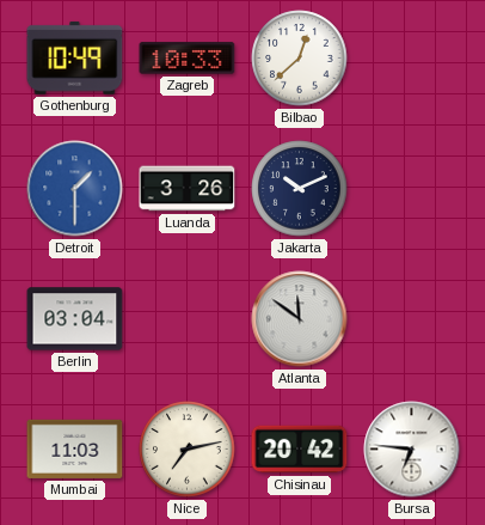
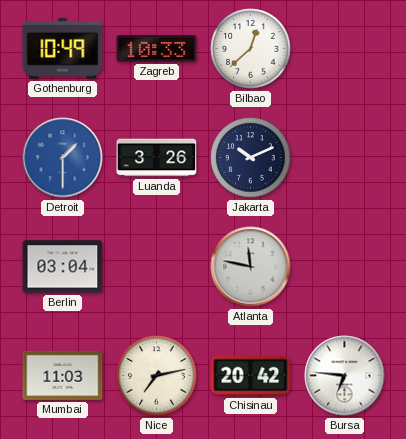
Atlanta: 11:51 -> 11:47
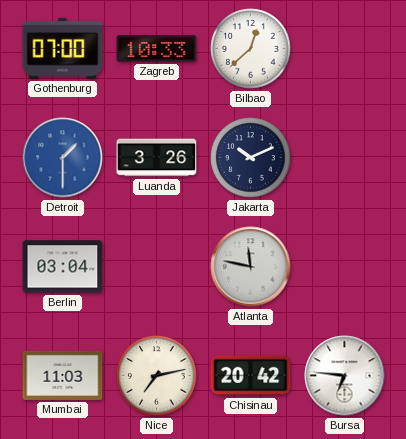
Gothenburg: 10:49 -> 07:00
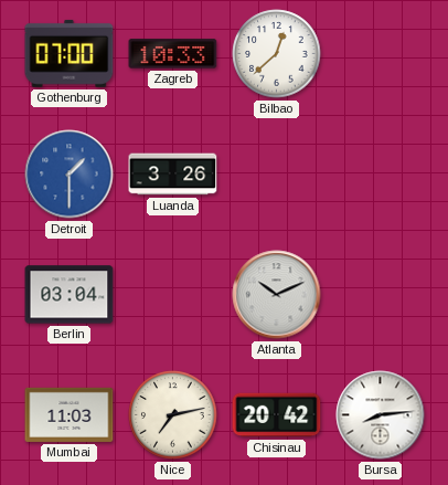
Jakarta: 10:11 -> none
Atlanta: 11:47 -> 10:11
Bursa: 6:46 -> 8:14
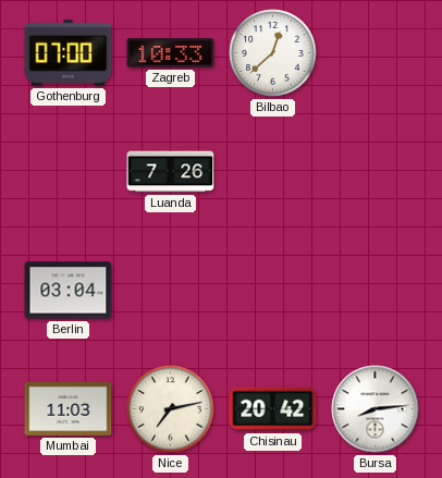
Detroit: 1:30 -> none
Luanda: 3:26 -> 7:26
Atlanta: 10:11 -> none
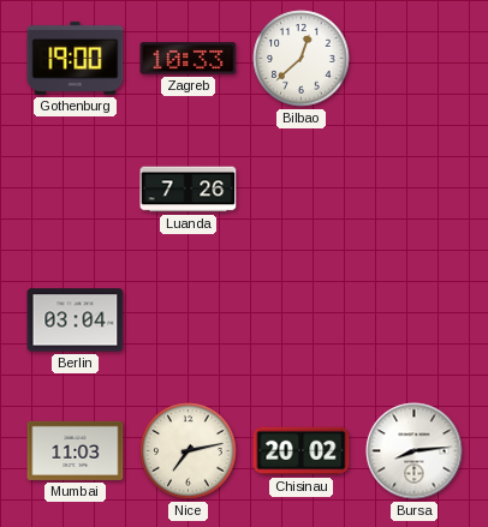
Gothenburg: 07:00 -> 19:00
Chisinau: 20:42 -> 20:02
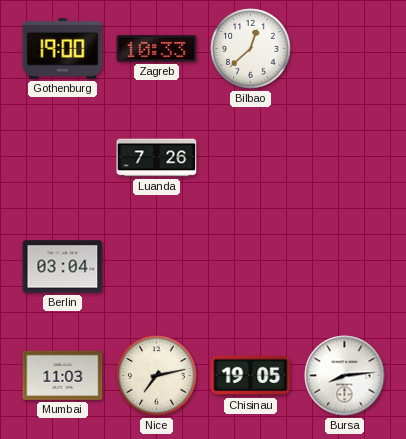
Chisinau: 20:02 -> 19:05
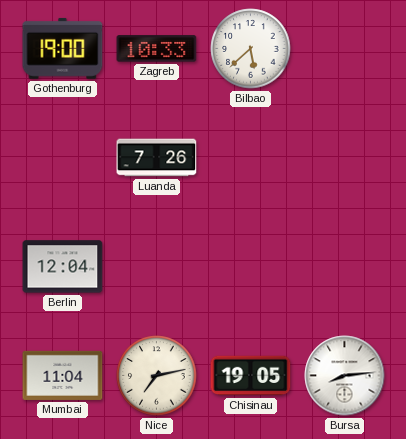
Bilbao: 12:38 -> 5:38
Berlin: 03:04 -> 12:04
Mumbai: 11:03 -> 11:04
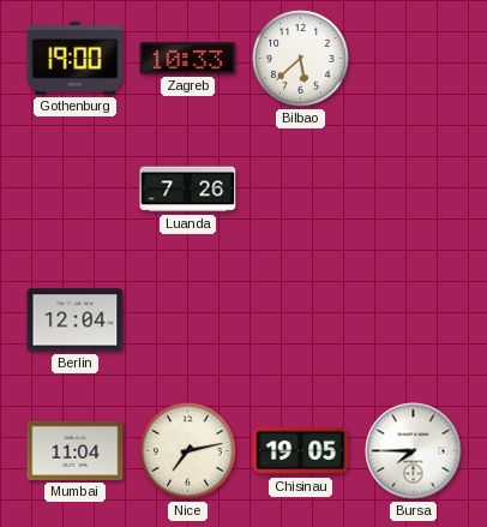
Bursa: 8:14 -> 7:45
